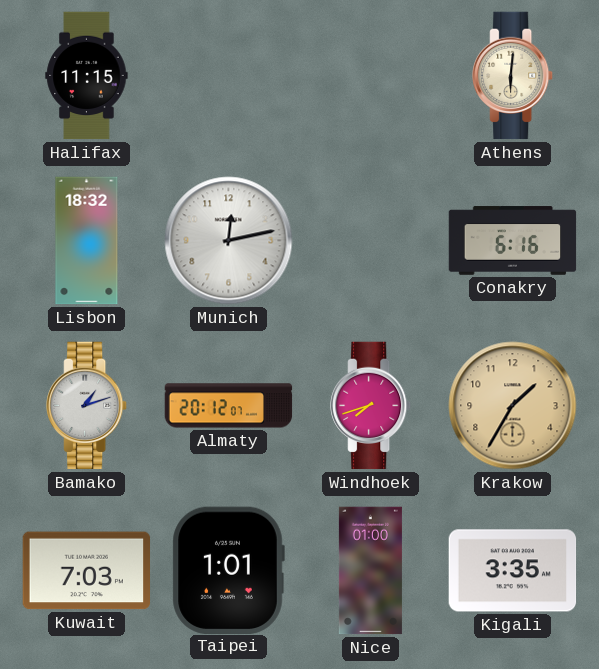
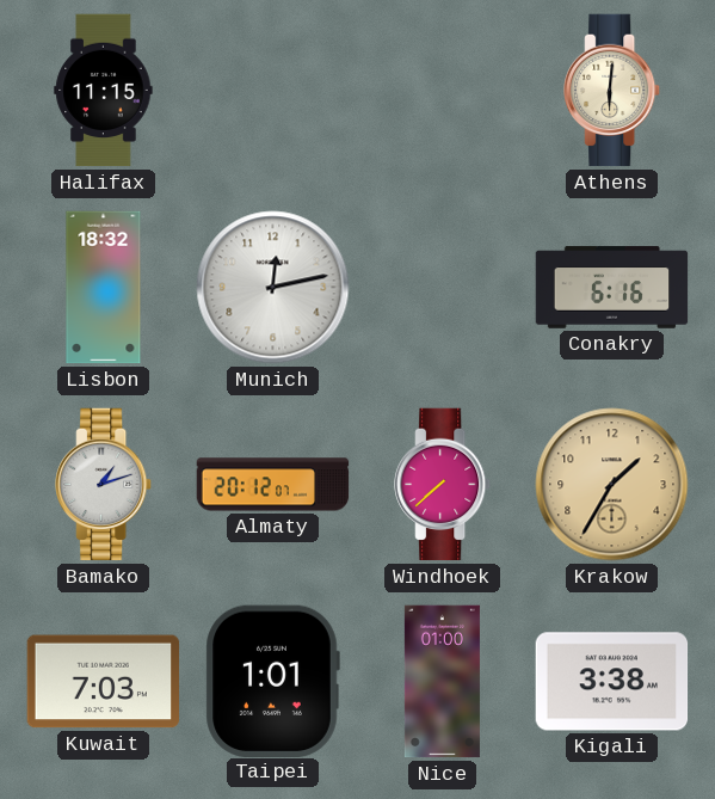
Windhoek: 7:42 -> 7:38
Kigali: 3:35 -> 3:38
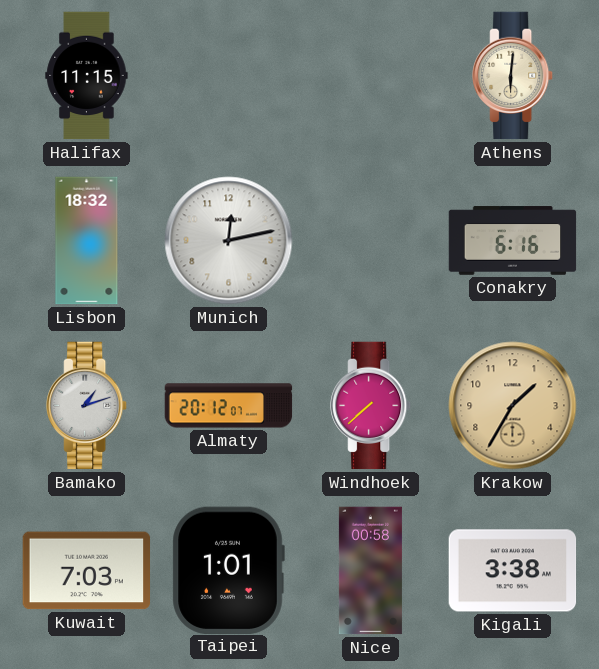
Nice: 01:00 -> 00:58
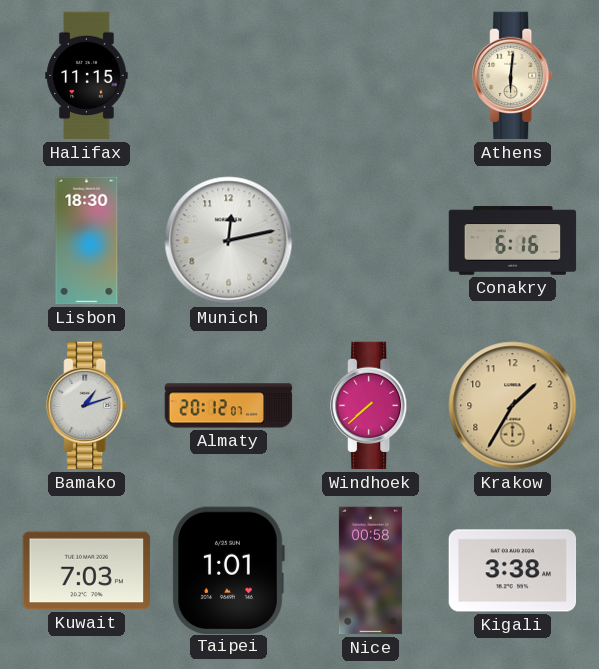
Lisbon: 18:32 -> 18:30
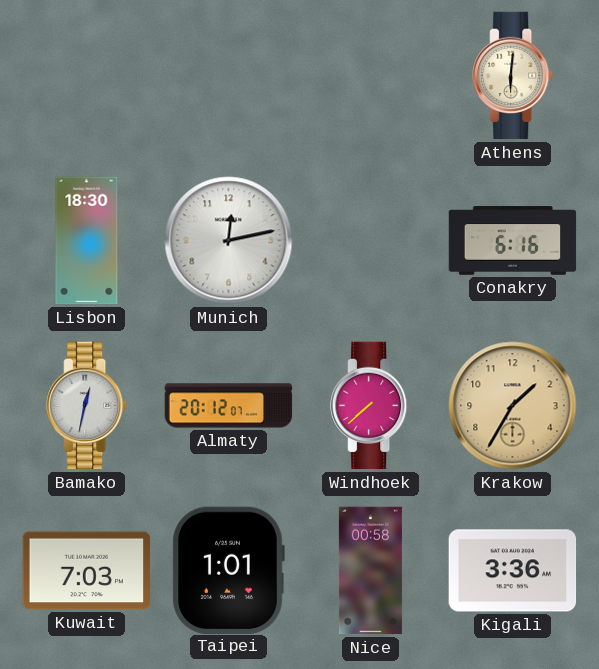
Halifax: 11:15 -> none
Bamako: 1:12 -> 12:32
Kigali: 3:38 -> 3:36
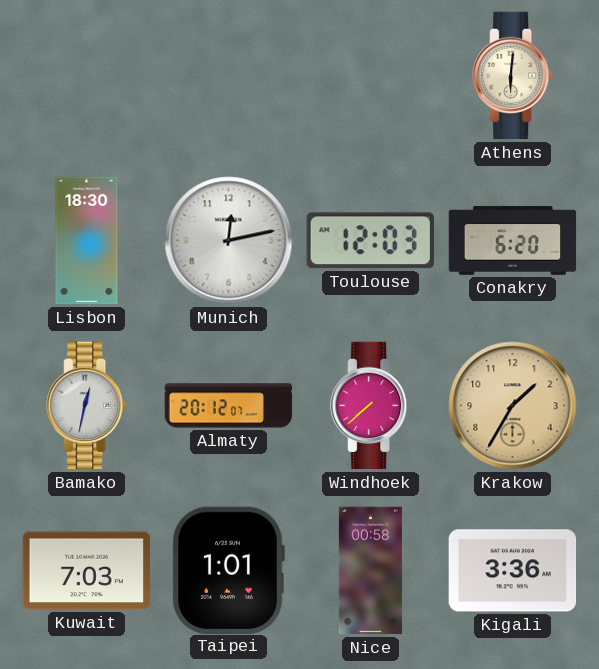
Toulouse: none -> 12:03
Conakry: 6:16 -> 6:20
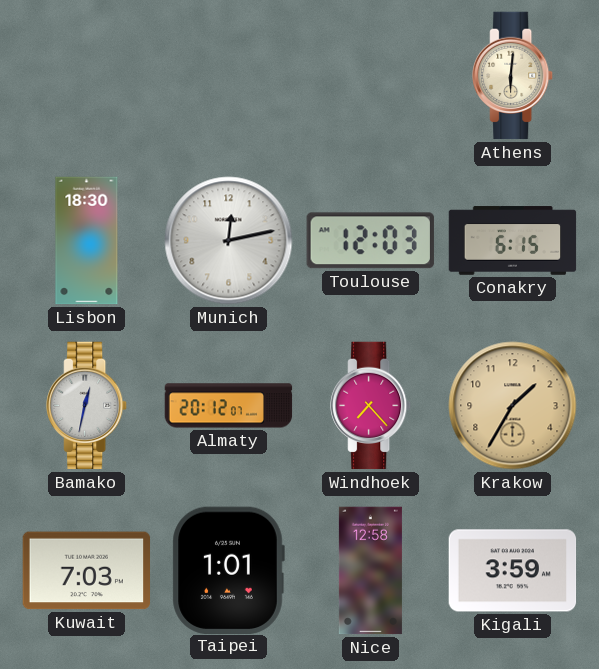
Conakry: 6:20 -> 6:15
Windhoek: 7:38 -> 7:23
Nice: 00:58 -> 12:58
Kigali: 3:36 -> 3:59
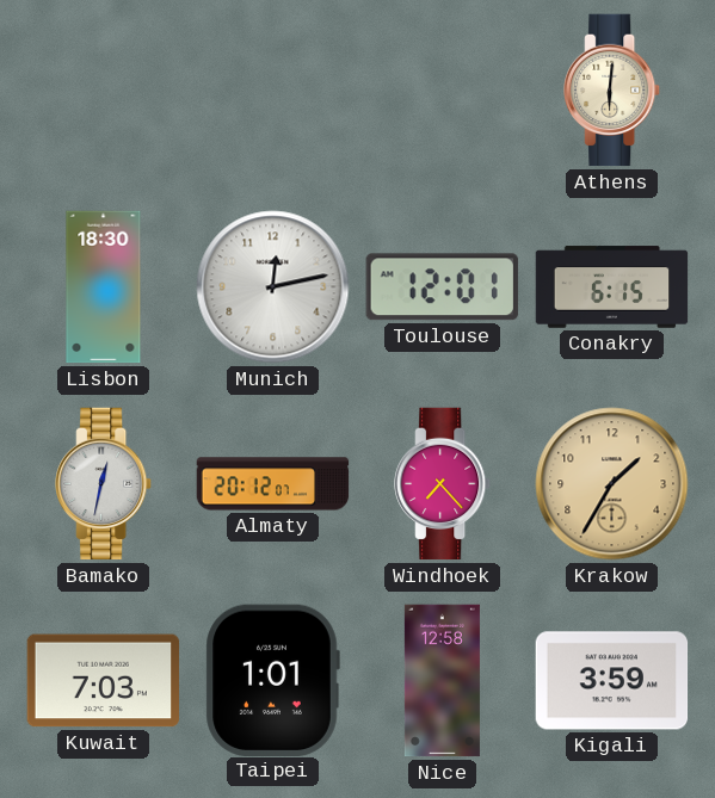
Toulouse: 12:03 -> 12:01
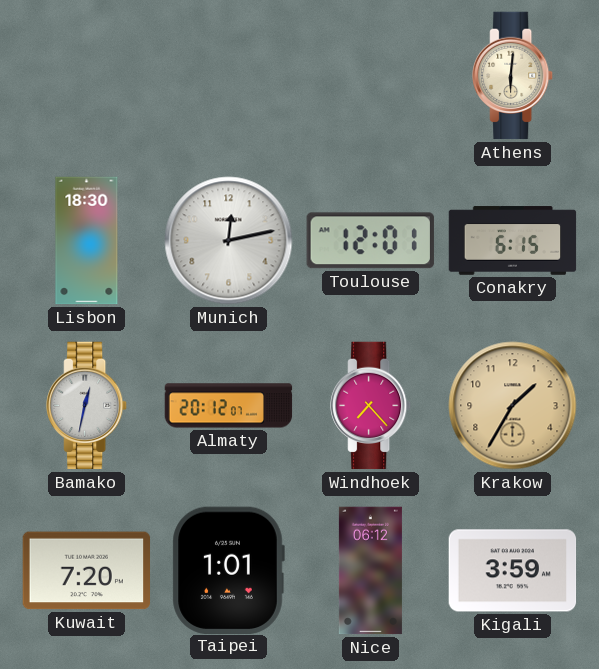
Kuwait: 7:03 -> 7:20
Nice: 12:58 -> 06:12
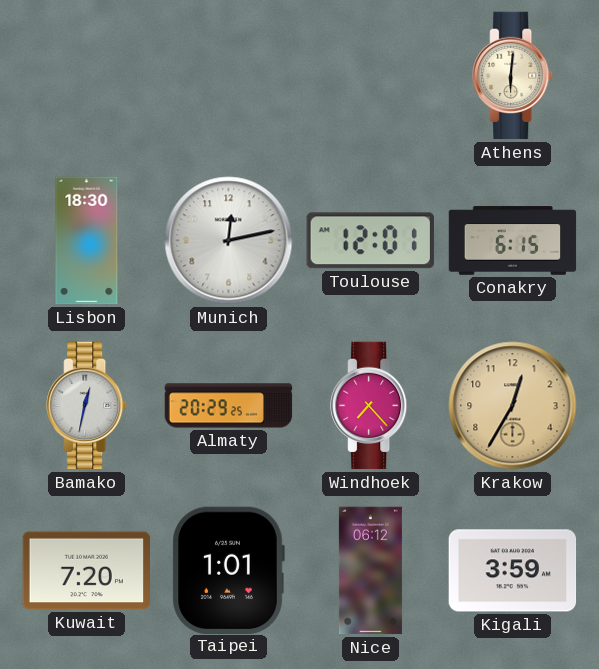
Almaty: 20:12 -> 20:29
Krakow: 1:35 -> 12:35
